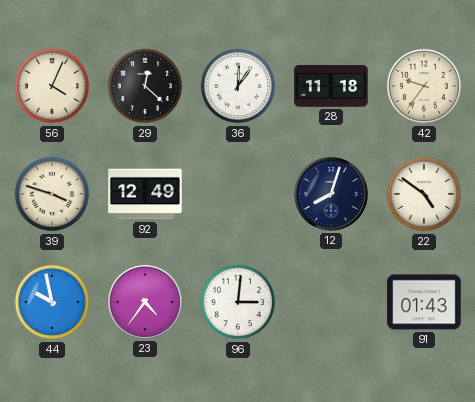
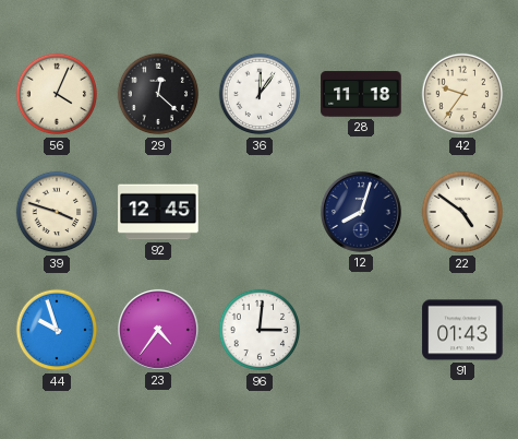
92: 12:49 -> 12:45
44: 9:58 -> 9:57
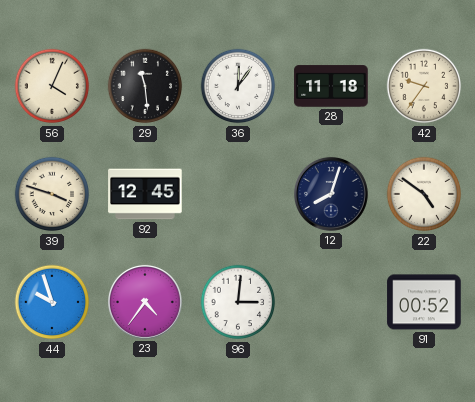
29: 12:22 -> 11:29
91: 01:43 -> 00:52
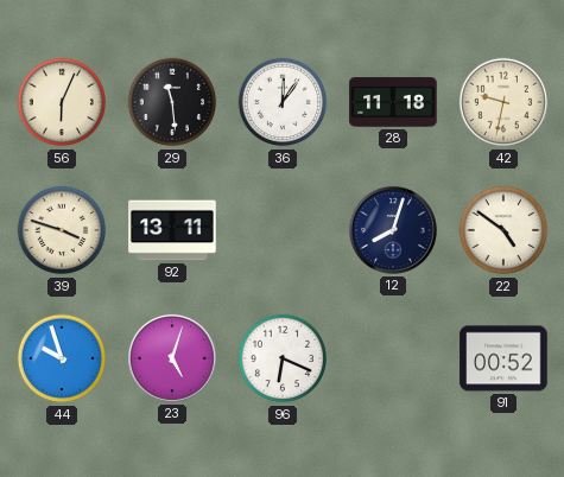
56: 4:04 -> 6:04
42: 9:36 -> 9:32
92: 12:45 -> 13:11
23: 4:36 -> 5:03
96: 3:01 -> 6:19
